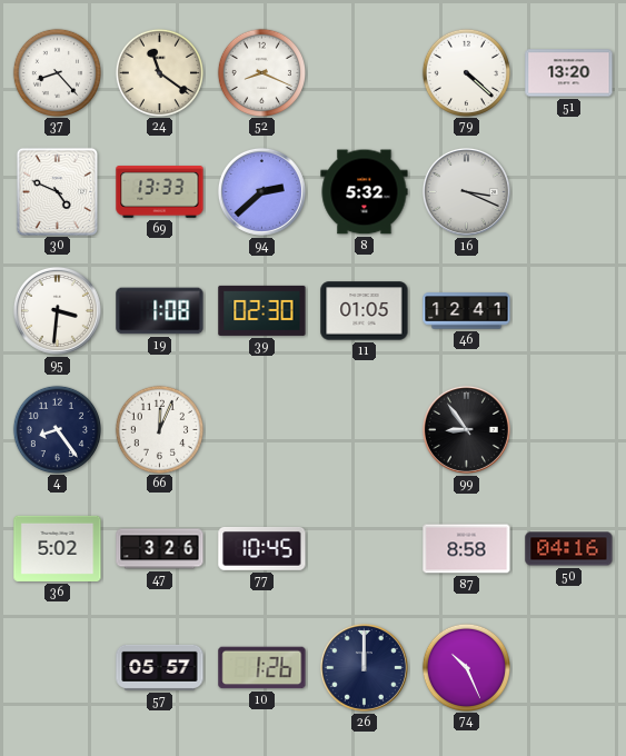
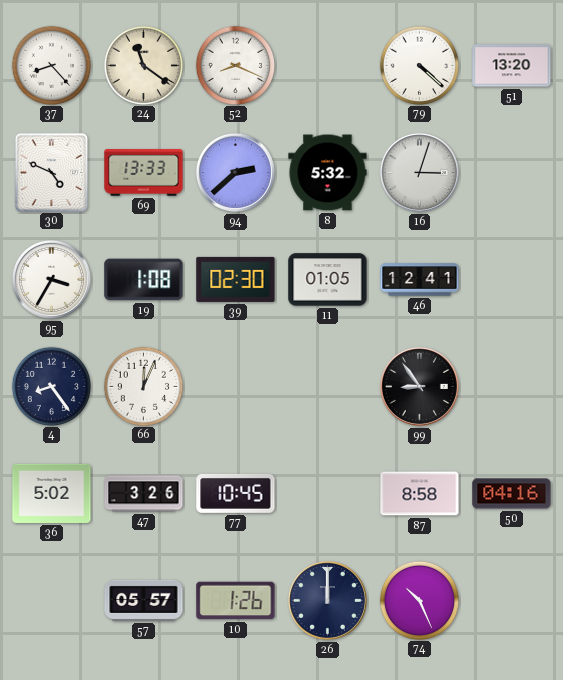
16: 3:19 -> 3:03
95: 3:31 -> 3:35
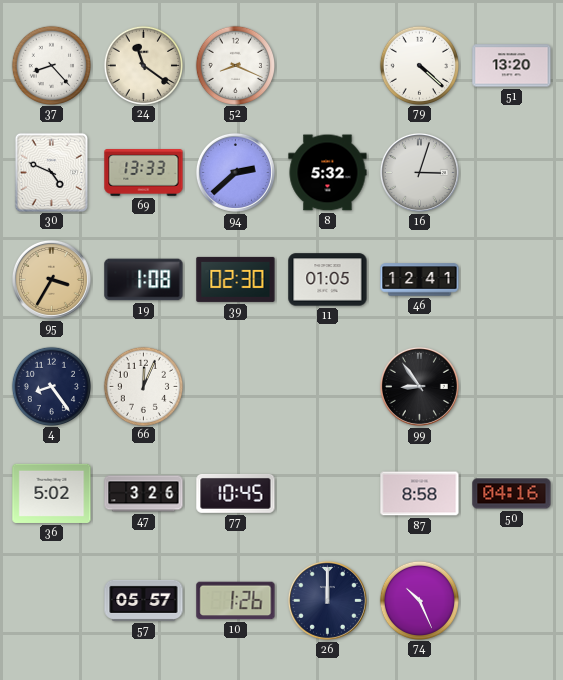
95 dial: white -> champagne
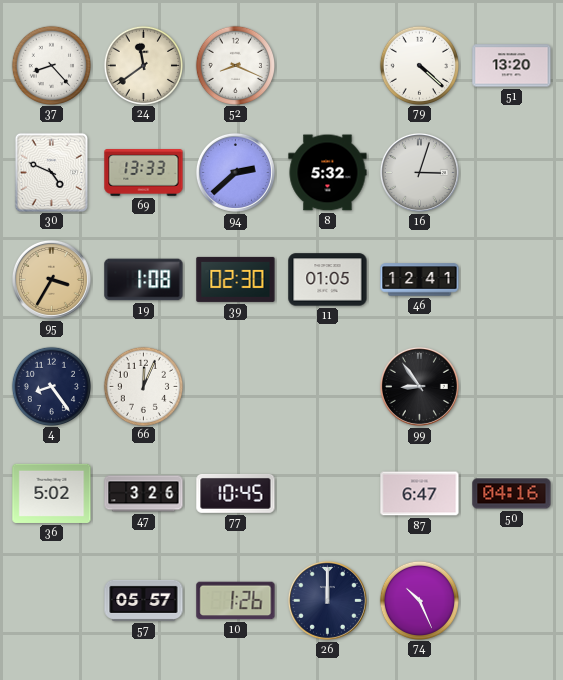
24: 11:21 -> 11:39
87: 8:58 -> 6:47
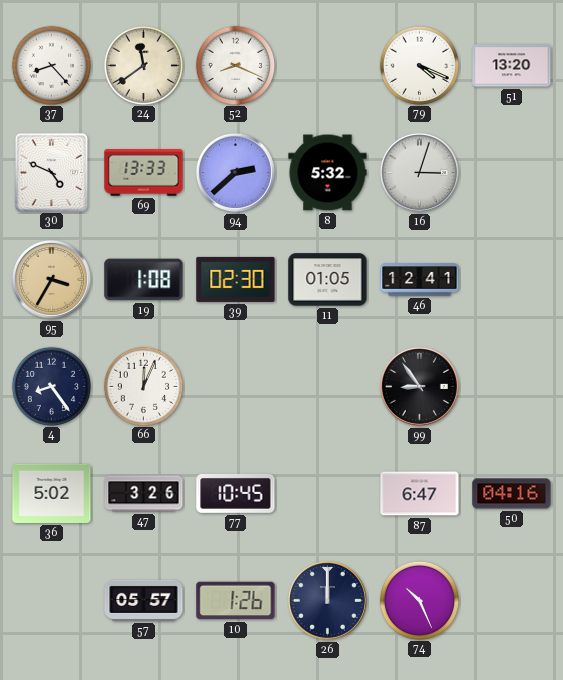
79: 4:22 -> 4:19
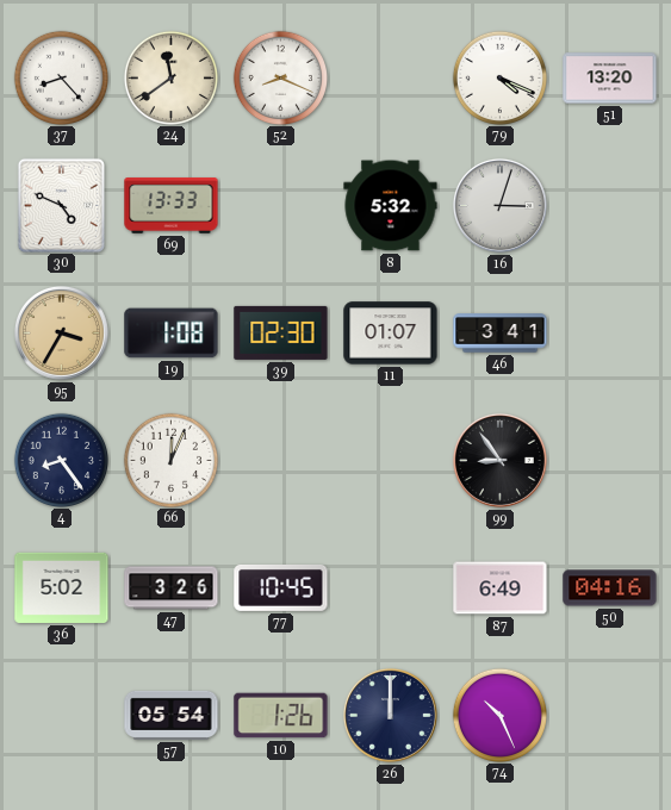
94: 2:38 -> none
11: 01:05 -> 01:07
46: 12:41 -> 3:41
87: 6:47 -> 6:49
57: 05:57 -> 05:54
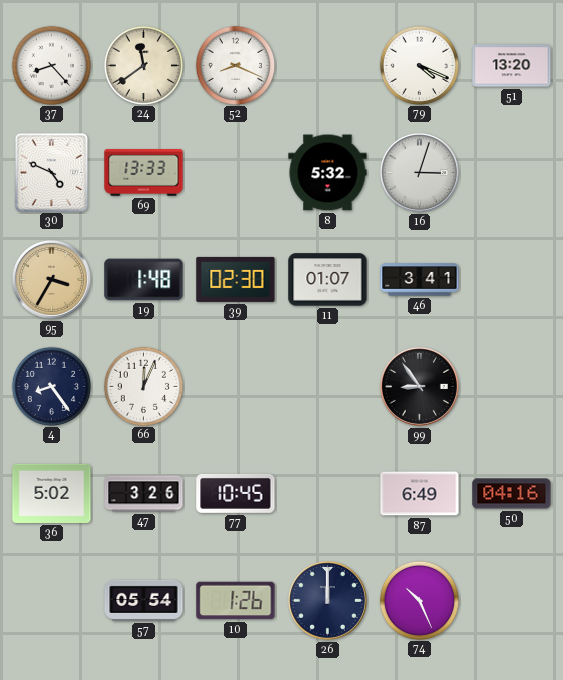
19: 1:08 -> 1:48
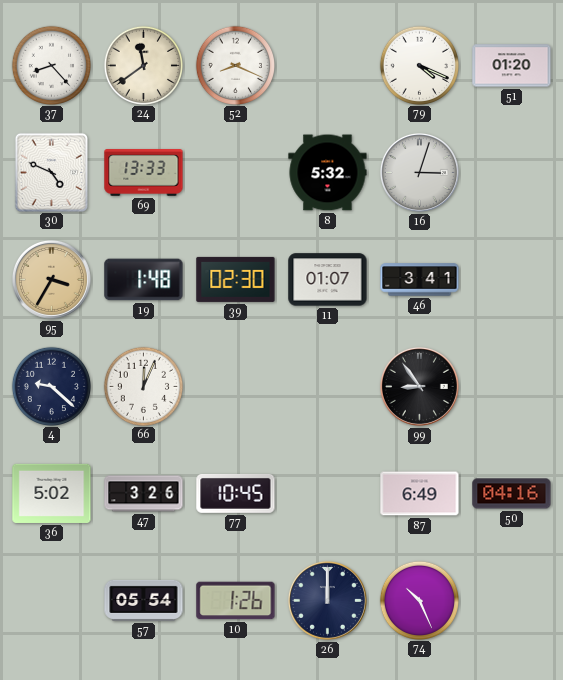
51: 13:20 -> 01:20
4: 8:24 -> 9:22
